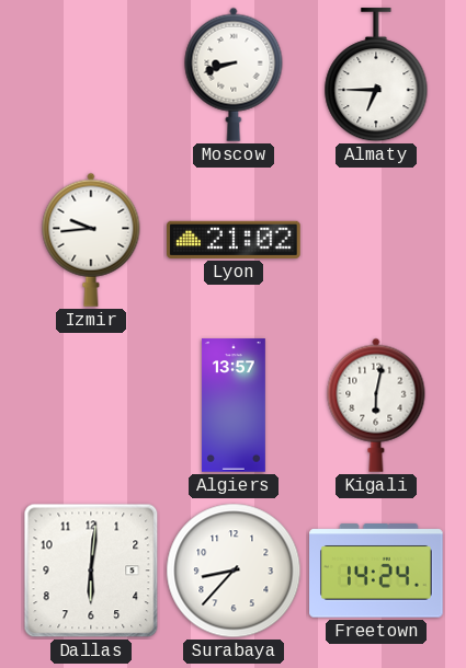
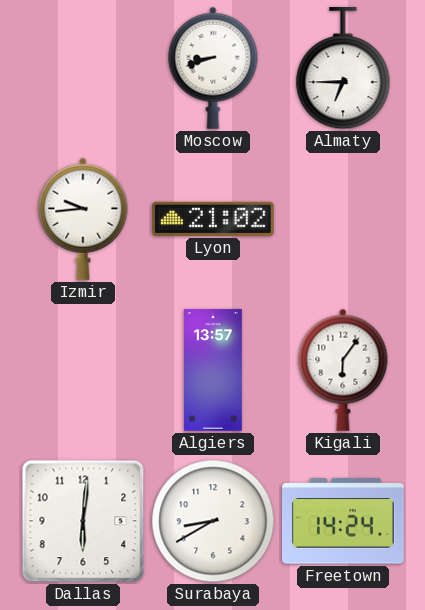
Kigali: 6:02 -> 6:06
Surabaya: 8:37 -> 8:40
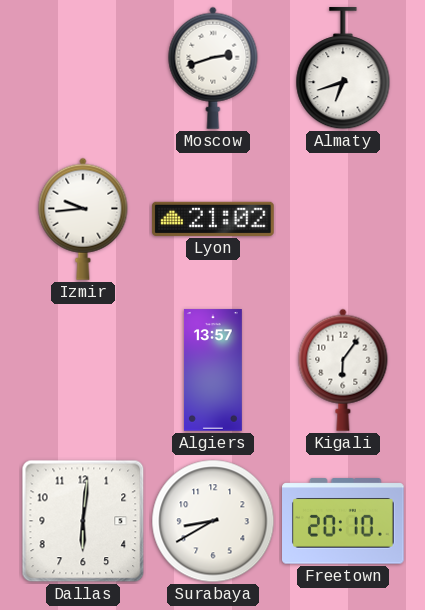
Moscow: 8:42 -> 2:42
Almaty: 6:45 -> 6:42
Freetown: 14:24 -> 20:10
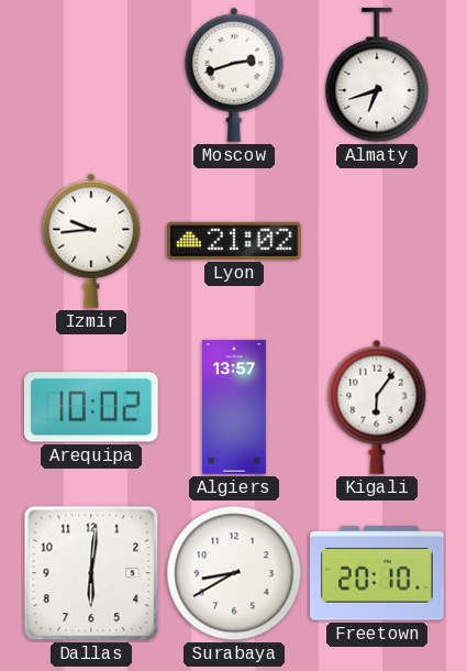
Arequipa: none -> 10:02
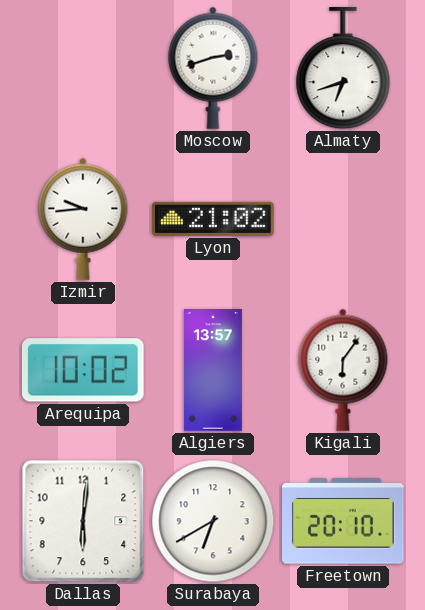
Surabaya: 8:40 -> 6:40
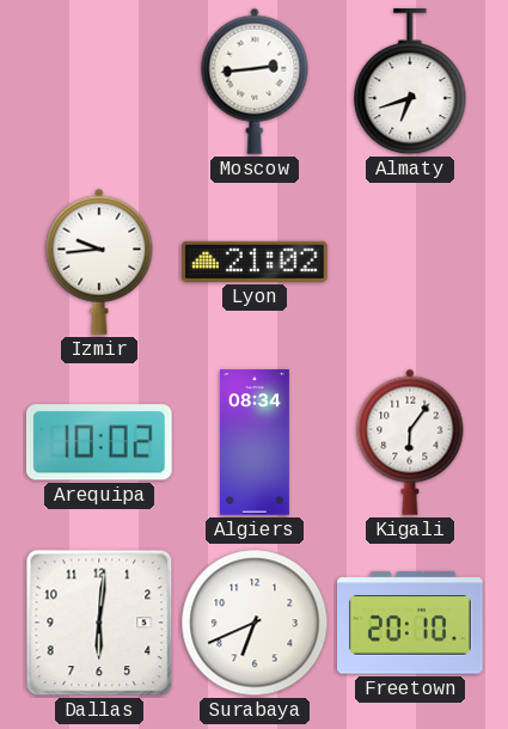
Moscow: 2:42 -> 2:44
Algiers: 13:57 -> 08:34
Surabaya: 6:40 -> 6:41
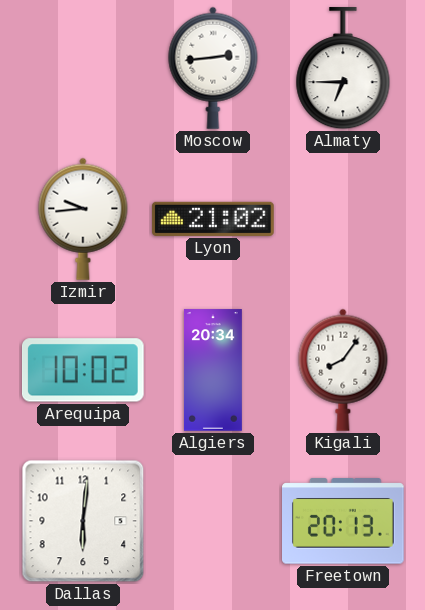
Almaty: 6:42 -> 6:45
Algiers: 08:34 -> 20:34
Kigali: 6:06 -> 8:06
Surabaya: 6:41 -> none
Freetown: 20:10 -> 20:13
